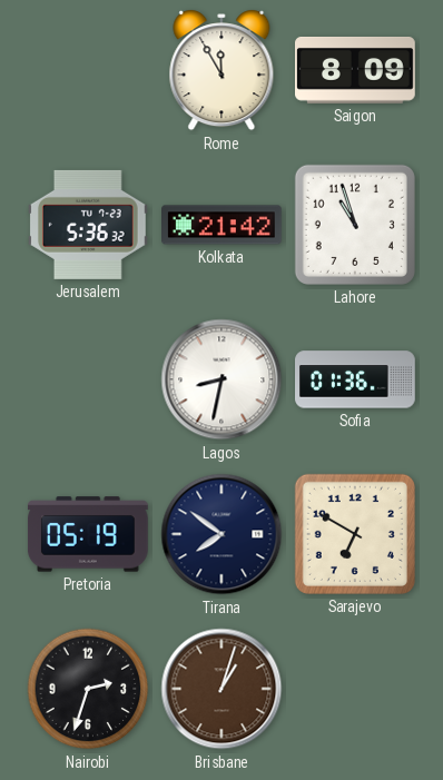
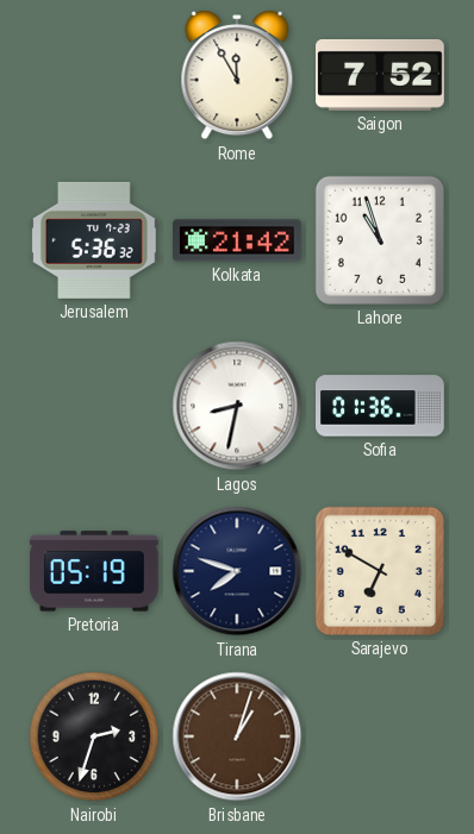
Saigon: 8:09 -> 7:52
Tirana: 7:51 -> 7:48
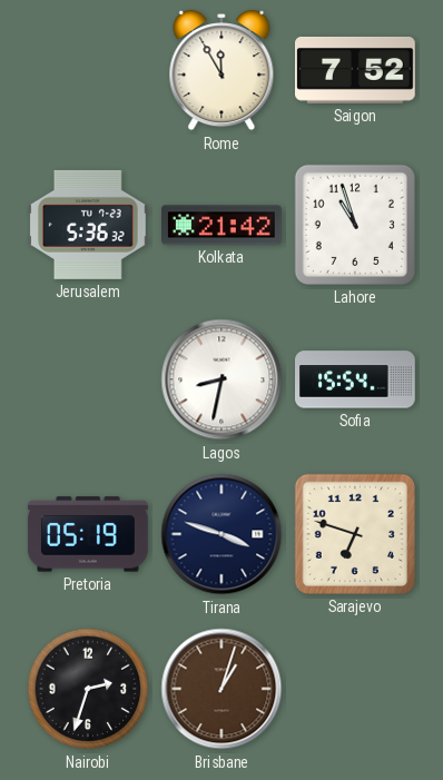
Sofia: 01:36 -> 15:54
Tirana: 7:48 -> 3:48
Sarajevo: 6:50 -> 6:48
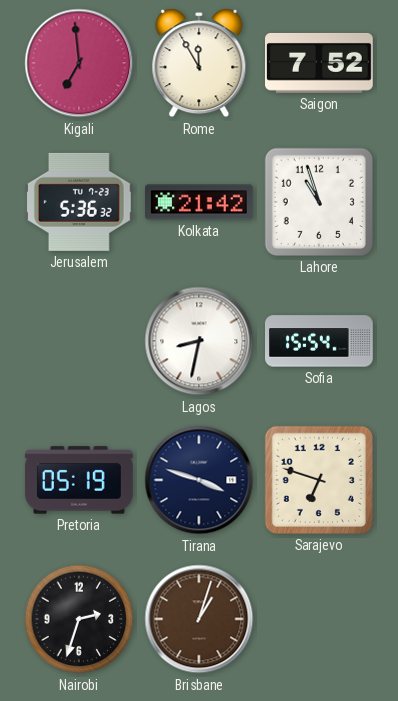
Kigali: none -> 6:59
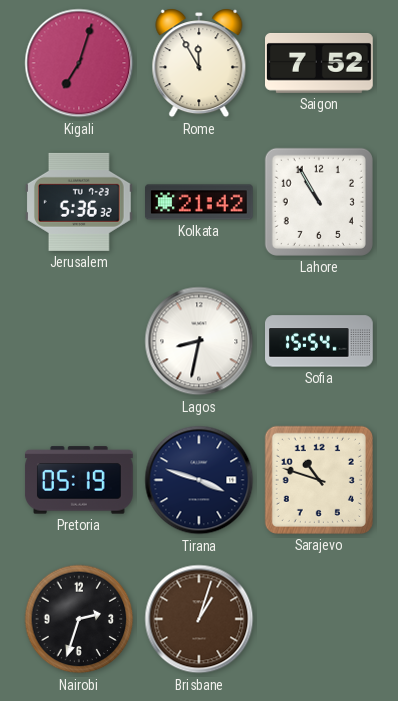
Kigali: 6:59 -> 7:03
Lahore: 10:57 -> 10:55
Sarajevo: 6:48 -> 10:48
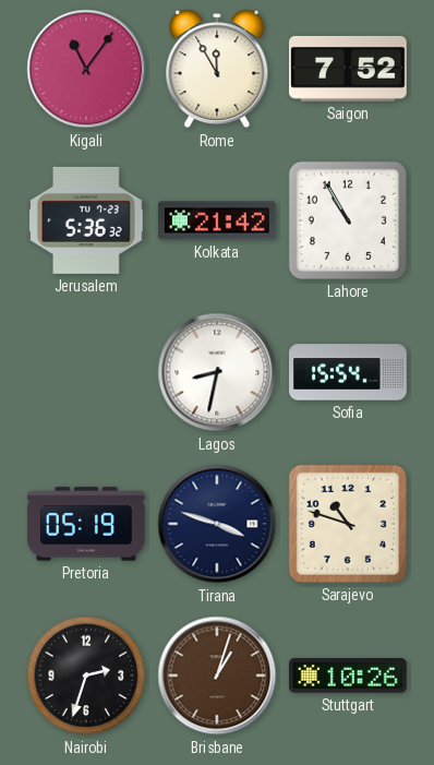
Kigali: 7:03 -> 11:06
Stuttgart: none -> 10:26
